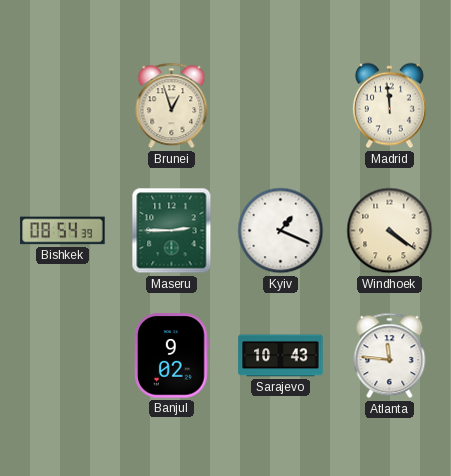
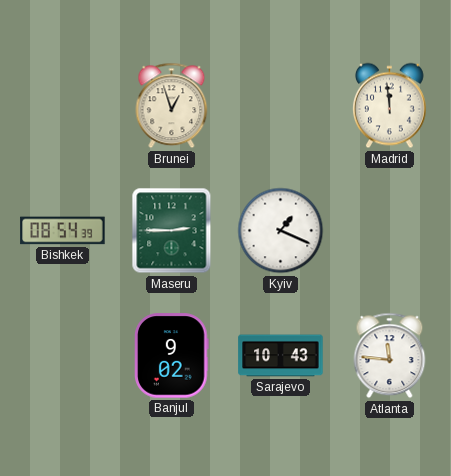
Windhoek: 4:21 -> none
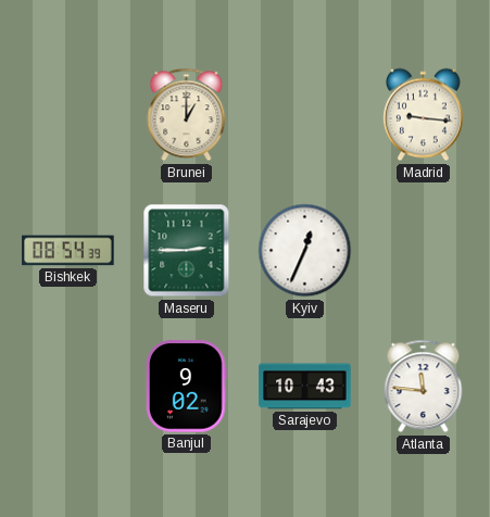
Brunei: 12:57 -> 1:00
Madrid: 11:59 -> 9:16
Kyiv: 1:19 -> 12:34
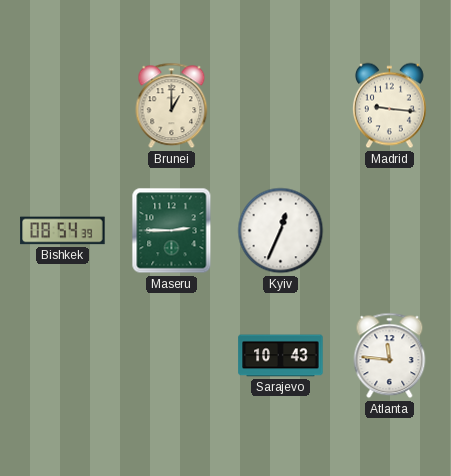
Banjul: 9:02 -> none
